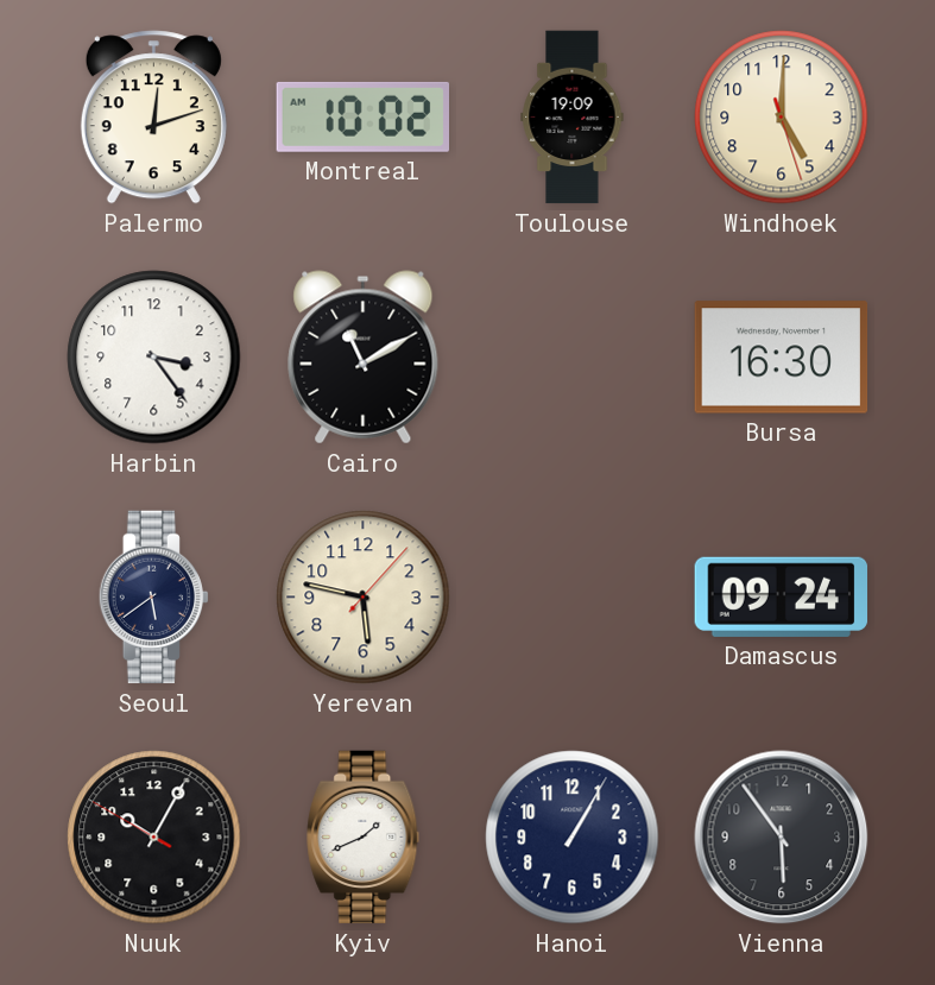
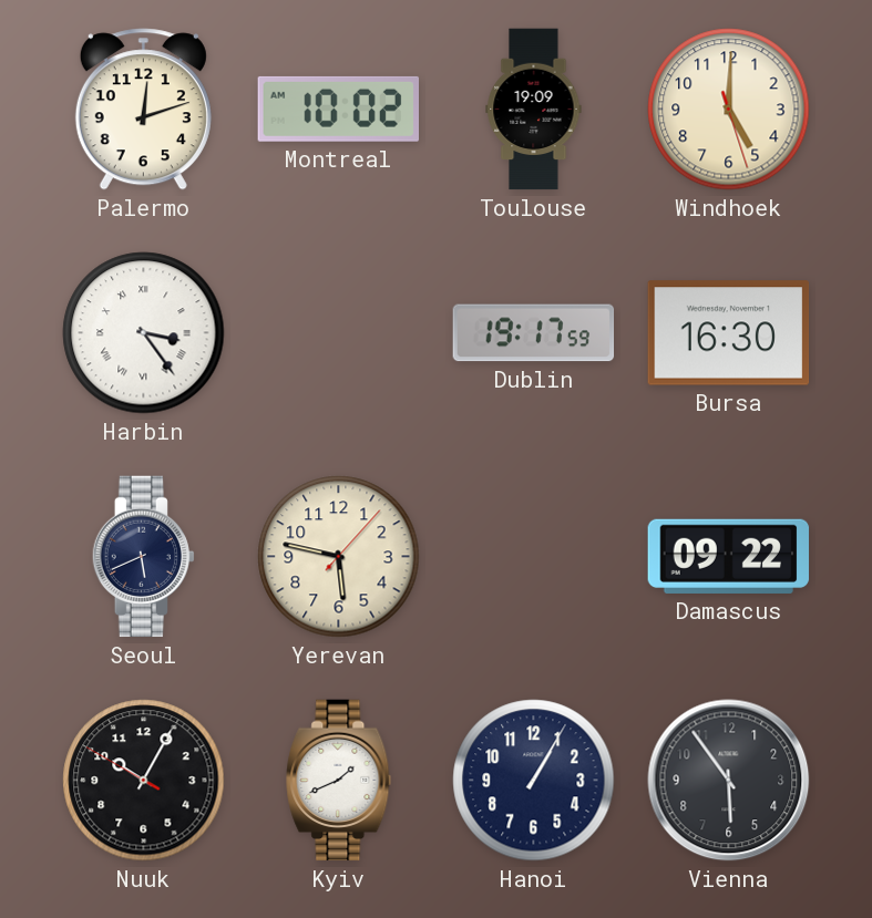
Harbin numerals: Arabic -> Roman
Cairo: 11:10 -> none
Dublin: none -> 19:17
Seoul: 5:39 -> 5:41
Damascus: 09:24 -> 09:22
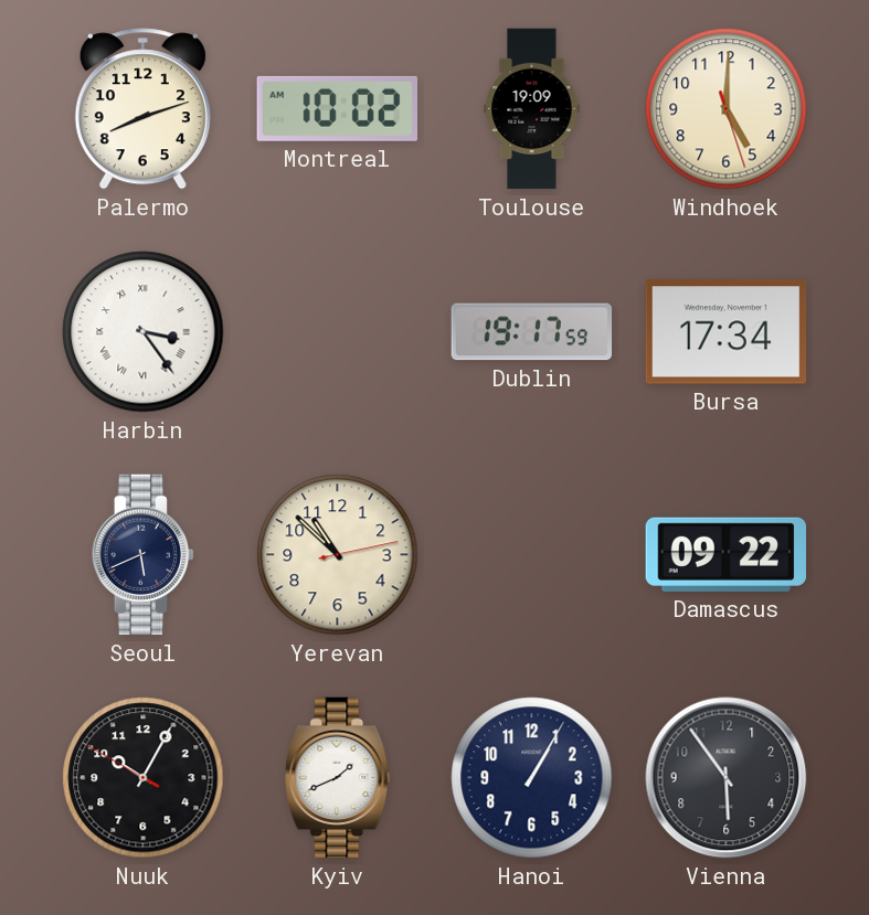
Palermo: 12:12 -> 8:12
Bursa: 16:30 -> 17:34
Yerevan: 5:47 -> 10:52
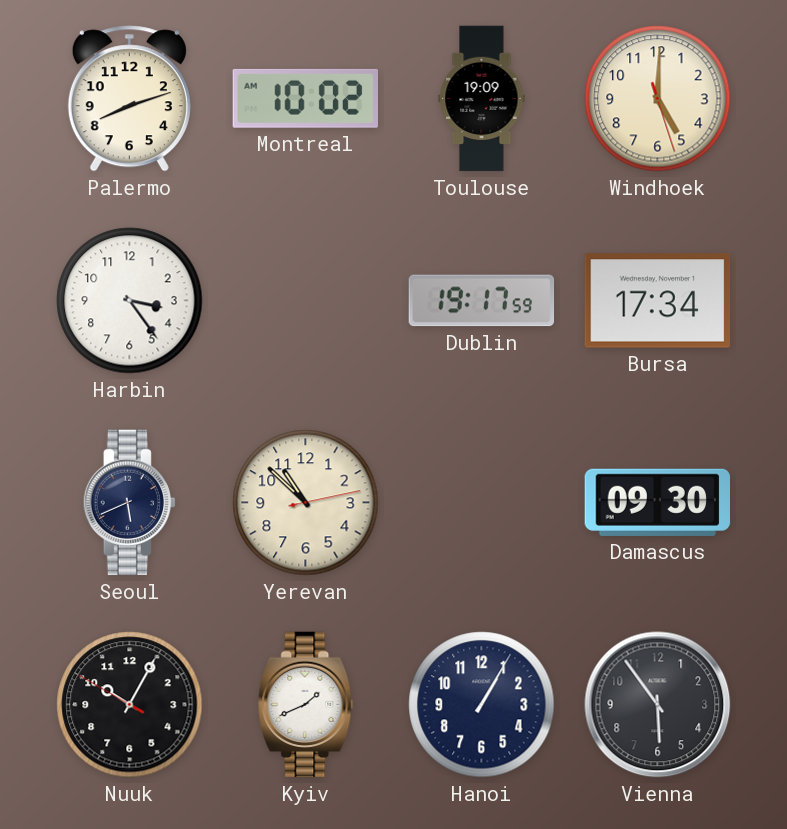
Harbin numerals: Roman -> Arabic
Damascus: 09:22 -> 09:30
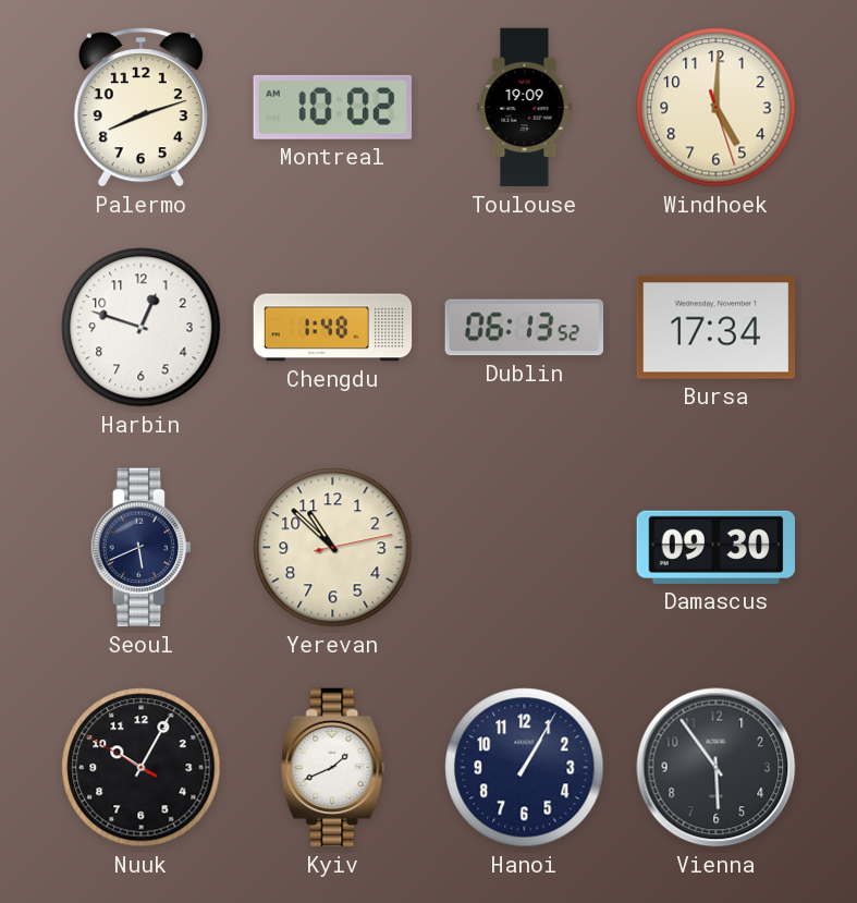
Harbin: 3:24 -> 12:48
Chengdu: none -> 1:48
Dublin: 19:17 -> 06:13
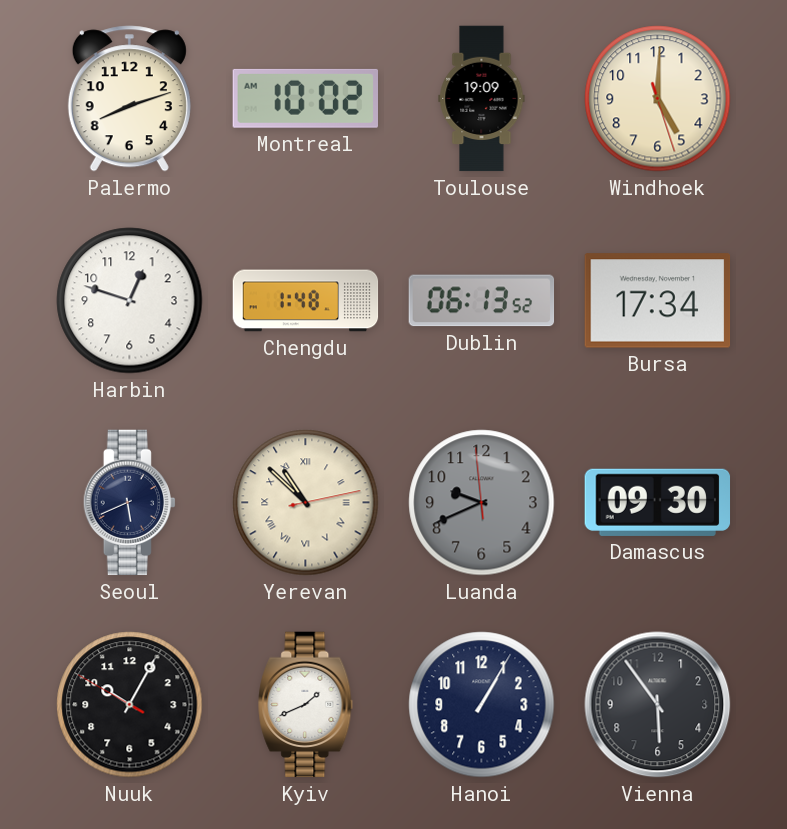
Yerevan numerals: Arabic -> Roman
Luanda: none -> 9:40
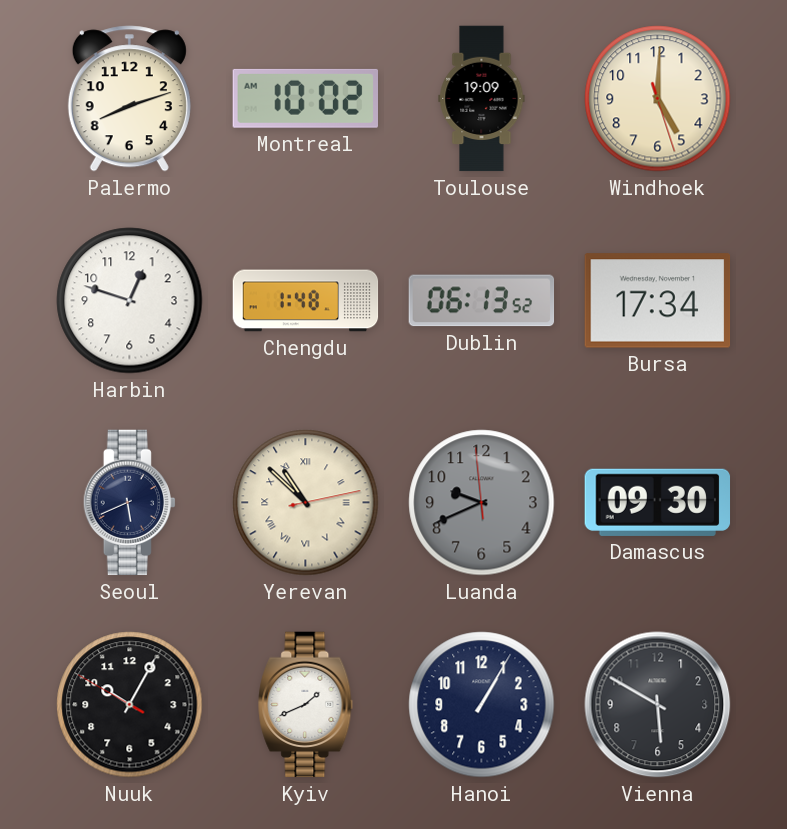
Vienna: 5:54 -> 5:50
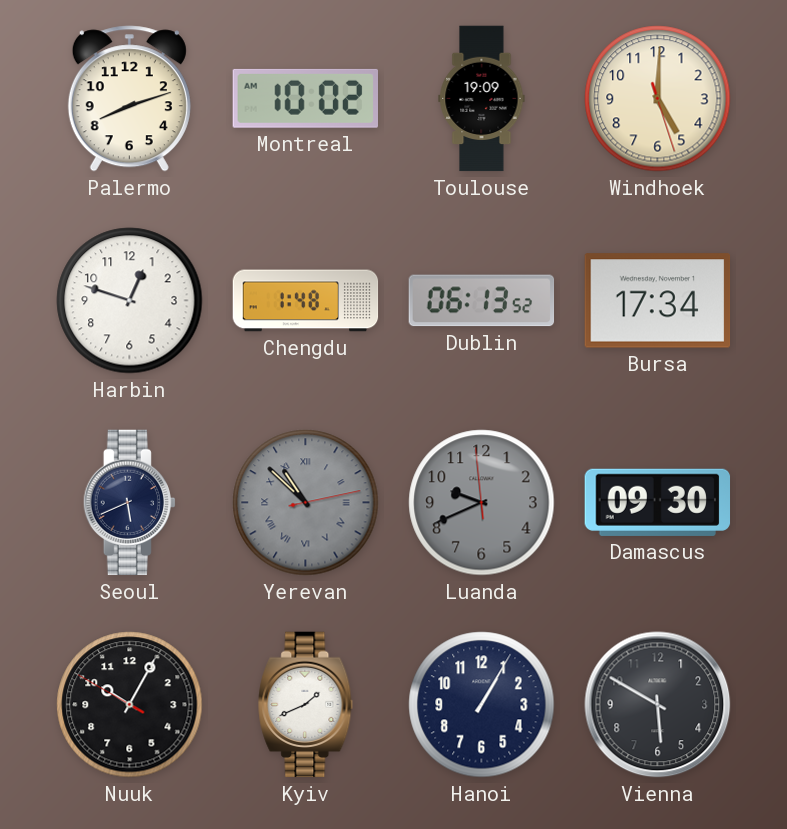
Yerevan dial: cream -> grey
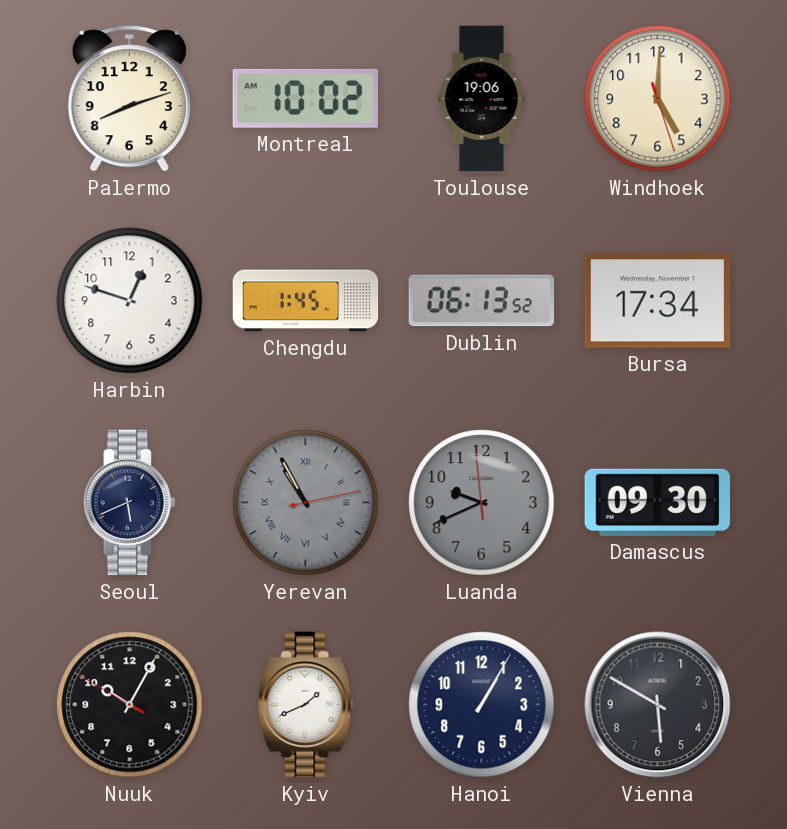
Toulouse: 19:09 -> 19:06
Chengdu: 1:48 -> 1:45
Yerevan: 10:52 -> 10:55
